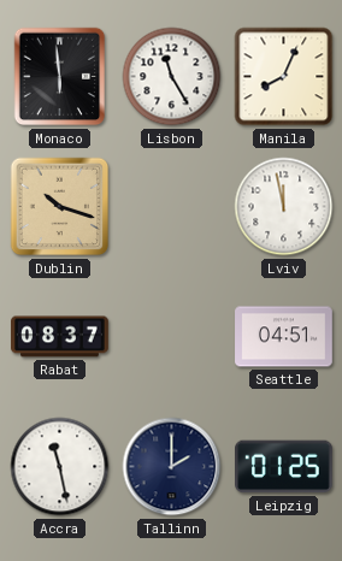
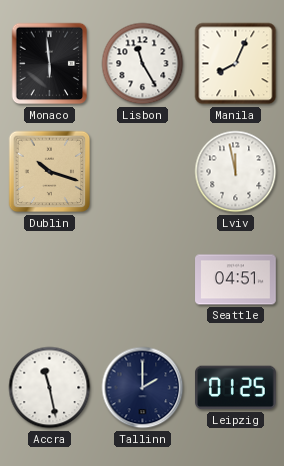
Rabat: 08:37 -> none
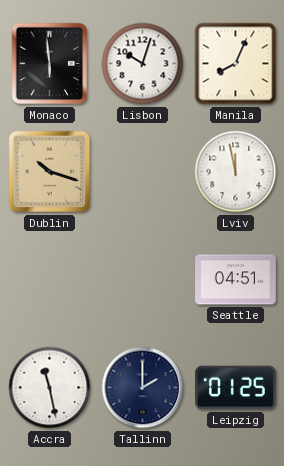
Lisbon: 11:25 -> 10:03
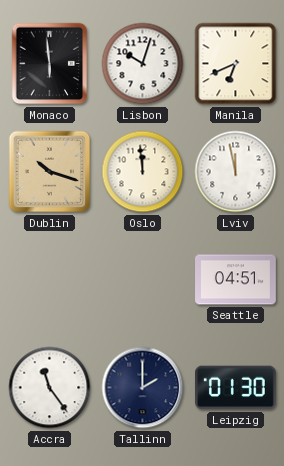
Manila: 8:04 -> 6:41
Oslo: none -> 11:59
Accra: 11:28 -> 11:24
Leipzig: 01:25 -> 01:30
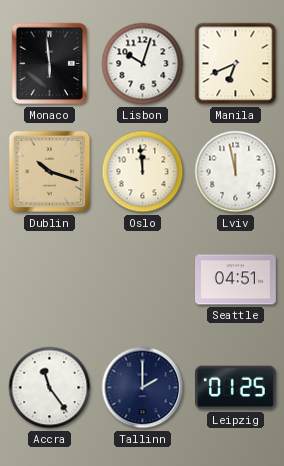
Leipzig: 01:30 -> 01:25
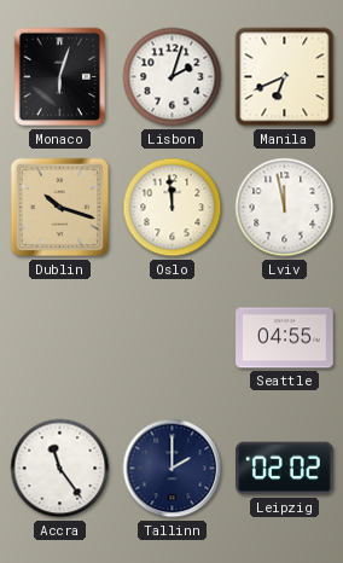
Monaco: 5:59 -> 6:03
Lisbon: 10:03 -> 2:03
Seattle: 04:51 -> 04:55
Leipzig: 01:25 -> 02:02
